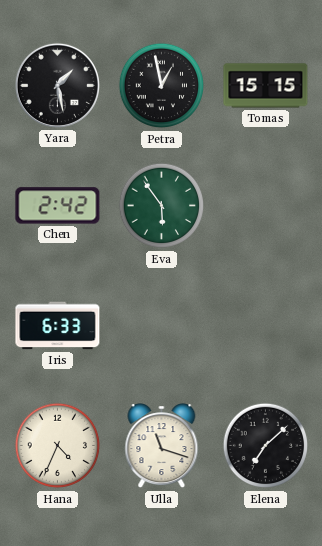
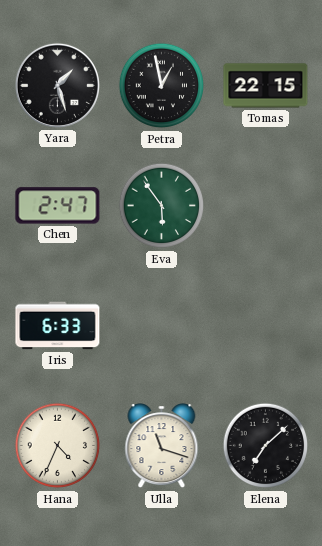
Yara: 1:28 -> 1:27
Tomas: 15:15 -> 22:15
Chen: 2:42 -> 2:47
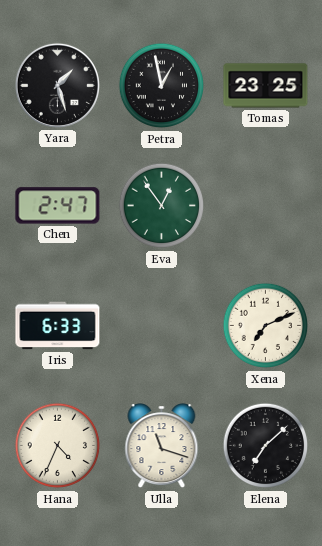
Tomas: 22:15 -> 23:25
Eva: 5:54 -> 12:54
Xena: none -> 7:11
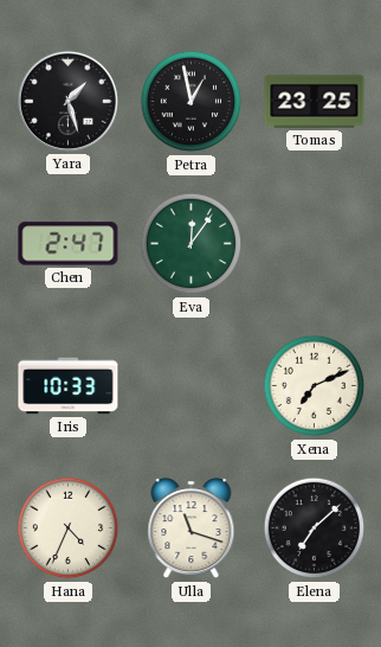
Eva: 12:54 -> 12:06
Iris: 6:33 -> 10:33
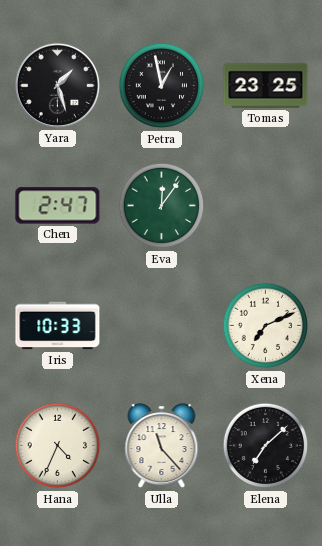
Ulla: 11:18 -> 11:23
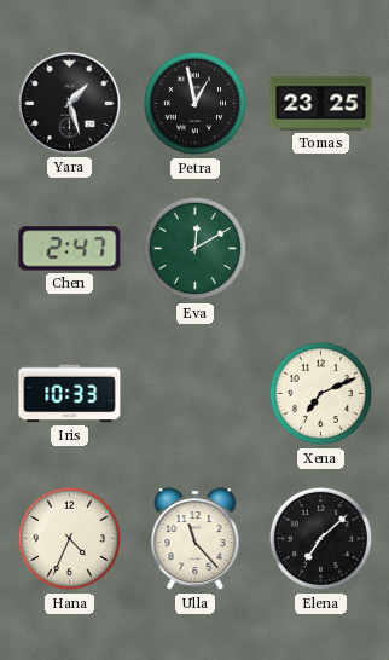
Eva: 12:06 -> 12:10
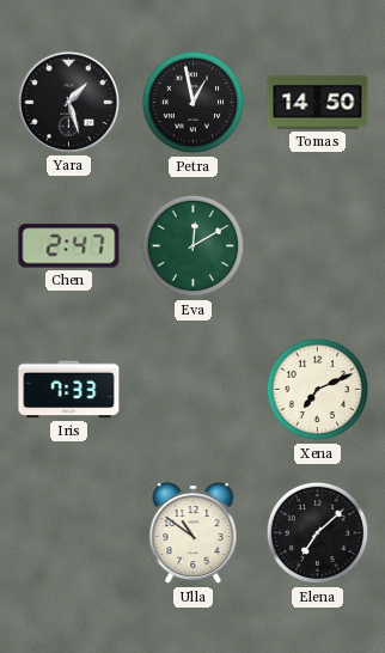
Tomas: 23:25 -> 14:50
Iris: 10:33 -> 7:33
Hana: 4:34 -> none
Ulla: 11:23 -> 10:51
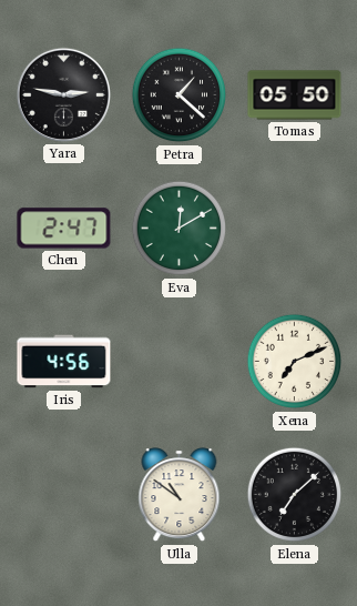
Yara: 1:27 -> 2:47
Petra: 12:58 -> 1:22
Tomas: 14:50 -> 05:50
Iris: 7:33 -> 4:56
